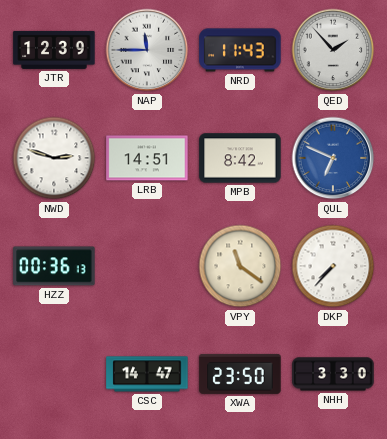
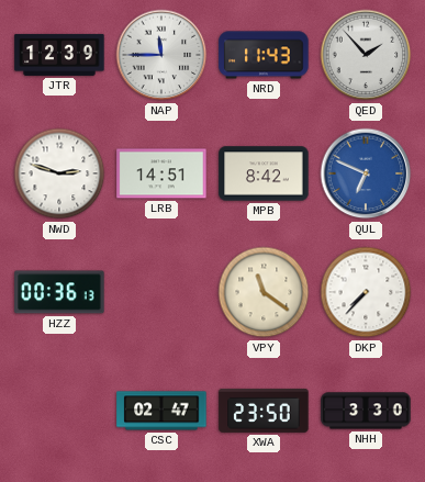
CSC: 14:47 -> 02:47
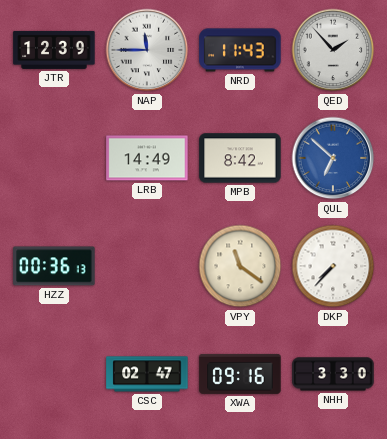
NWD: 2:48 -> none
LRB: 14:51 -> 14:49
QUL: 6:49 -> 6:52
XWA: 23:50 -> 09:16
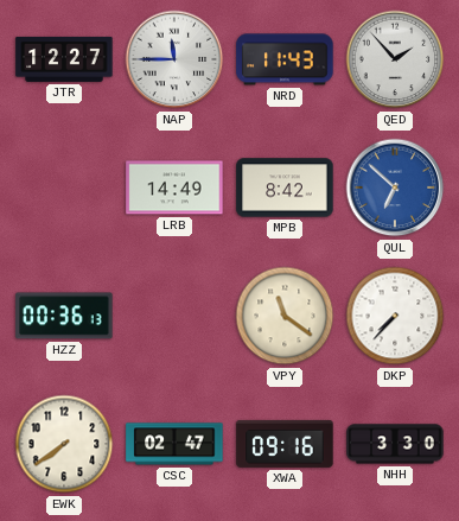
JTR: 12:39 -> 12:27
EWK: none -> 7:39
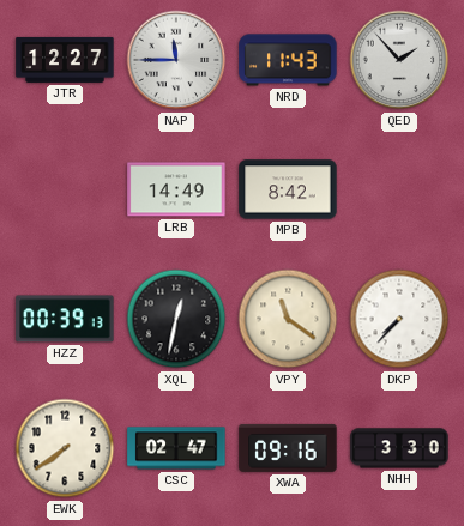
QUL: 6:52 -> none
HZZ: 00:36 -> 00:39
XQL: none -> 12:32
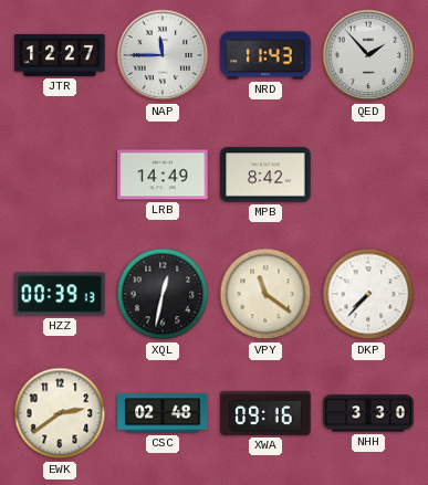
EWK: 7:39 -> 2:39
CSC: 02:47 -> 02:48
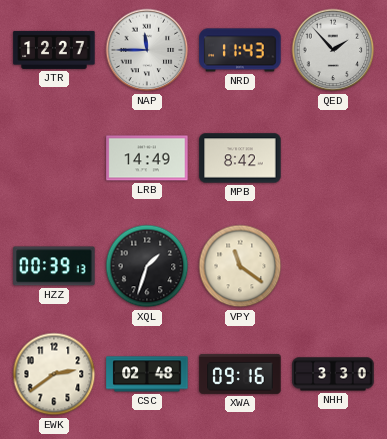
XQL: 12:32 -> 1:33
DKP: 7:37 -> none
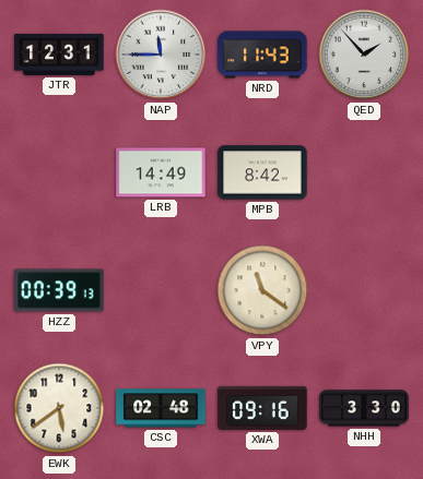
JTR: 12:27 -> 12:31
XQL: 1:33 -> none
EWK: 2:39 -> 5:39
